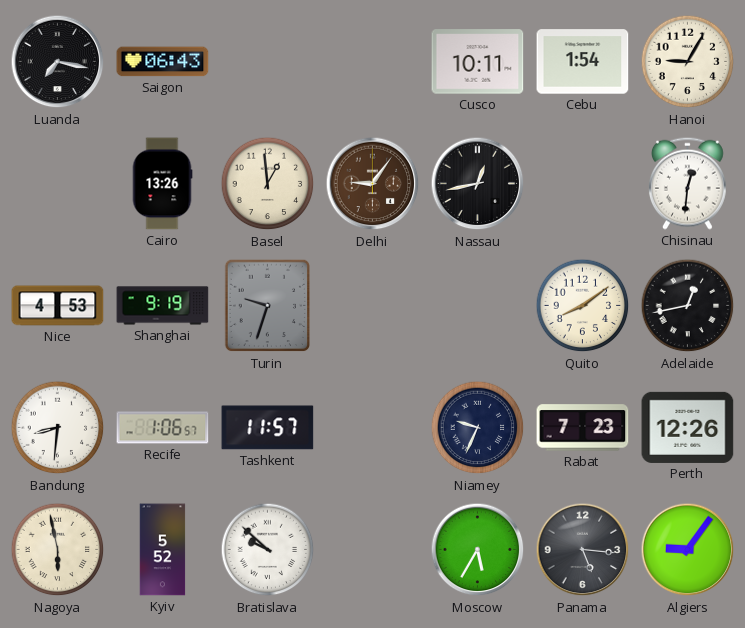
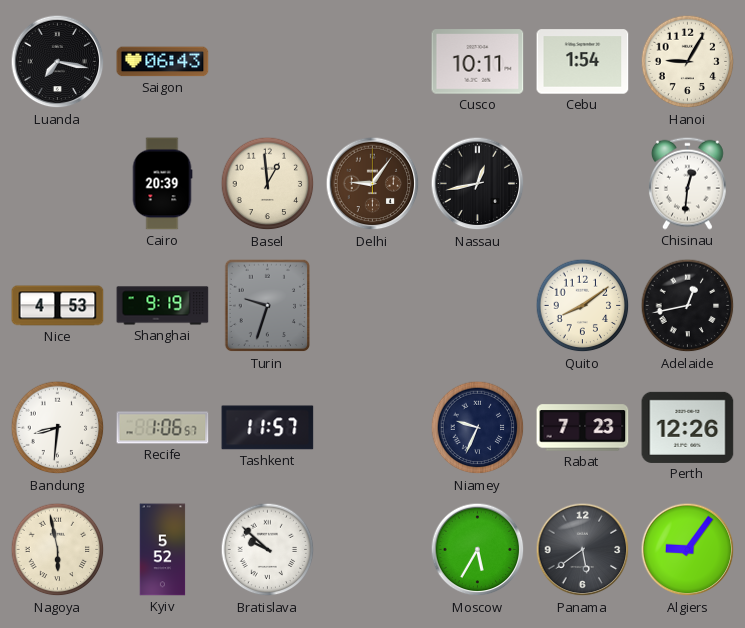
Cairo: 13:26 -> 20:39
Panama: 5:16 -> 5:39
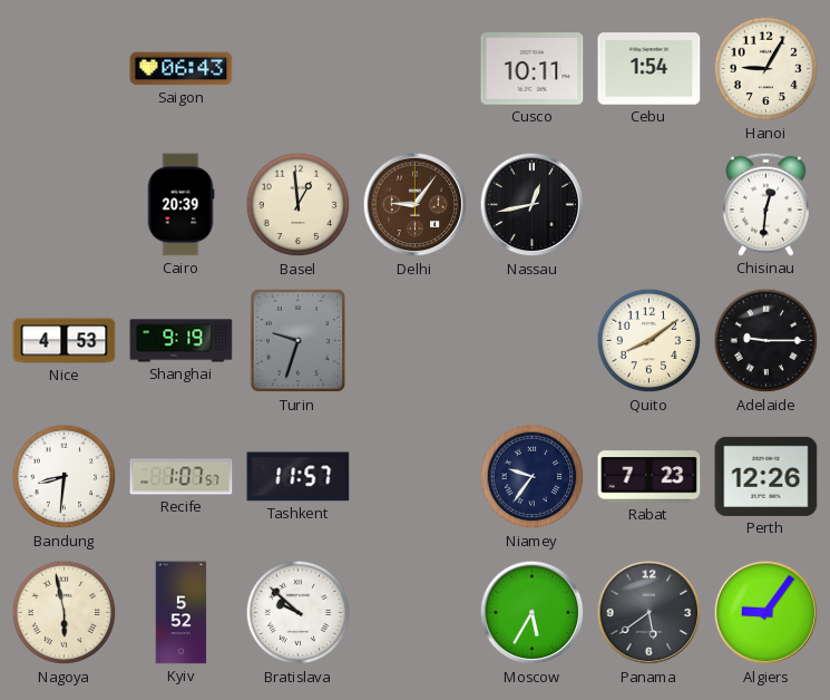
Luanda: 7:17 -> none
Adelaide: 12:43 -> 9:15
Recife: 1:06 -> 1:07
Niamey: 9:34 -> 9:36
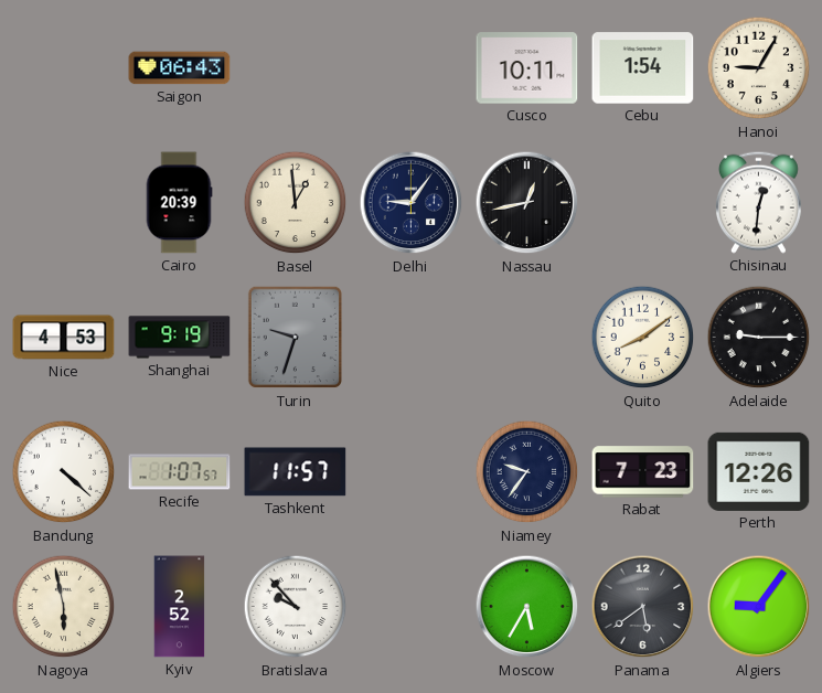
Delhi dial: brown -> navy
Bandung: 8:31 -> 4:22
Kyiv: 5:52 -> 2:52
Bratislava: 9:52 -> 9:53
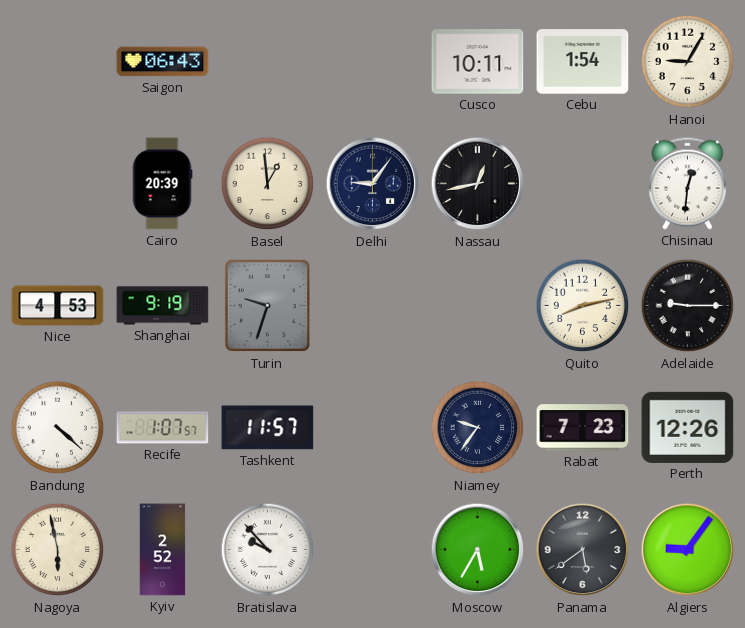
Quito: 8:09 -> 8:13
